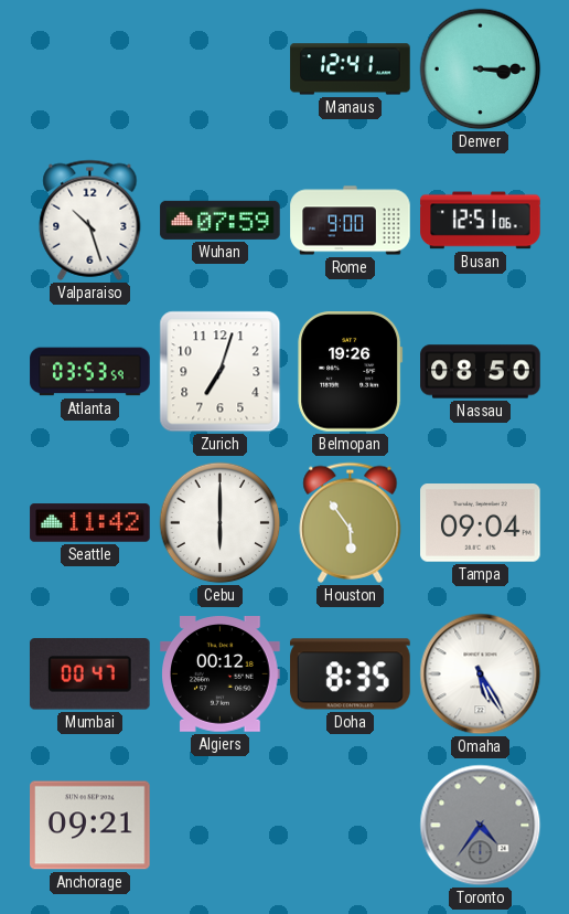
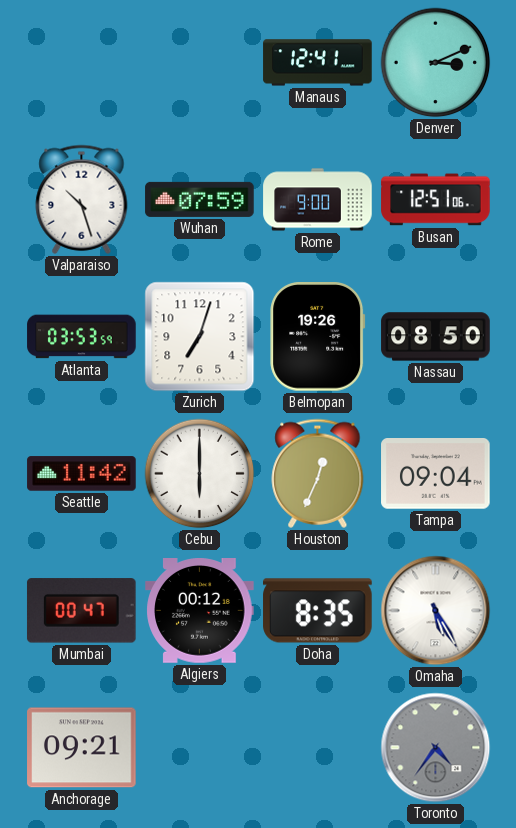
Denver: 3:15 -> 3:11
Houston: 5:54 -> 12:34
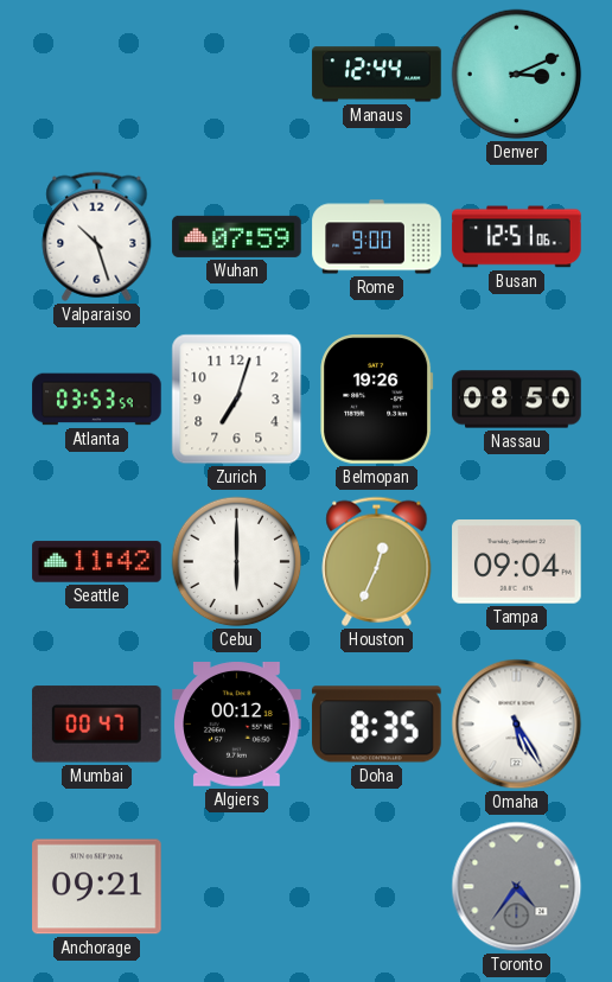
Manaus: 12:41 -> 12:44
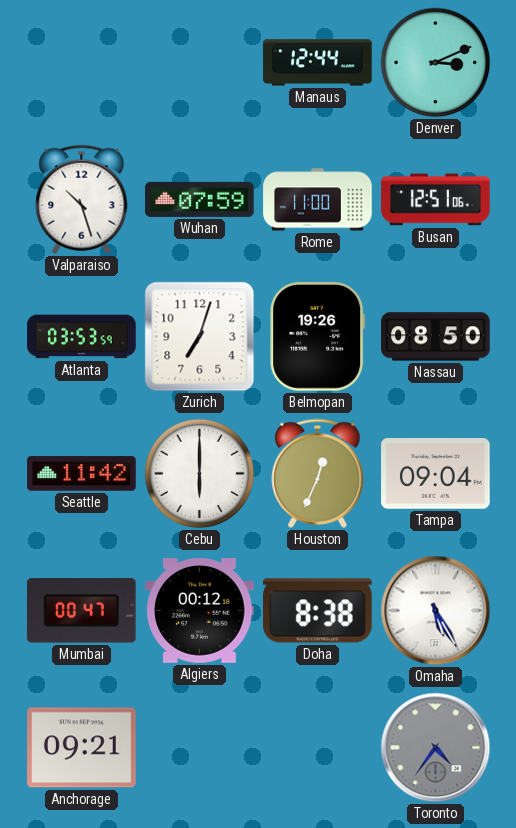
Rome: 9:00 -> 11:00
Doha: 8:35 -> 8:38
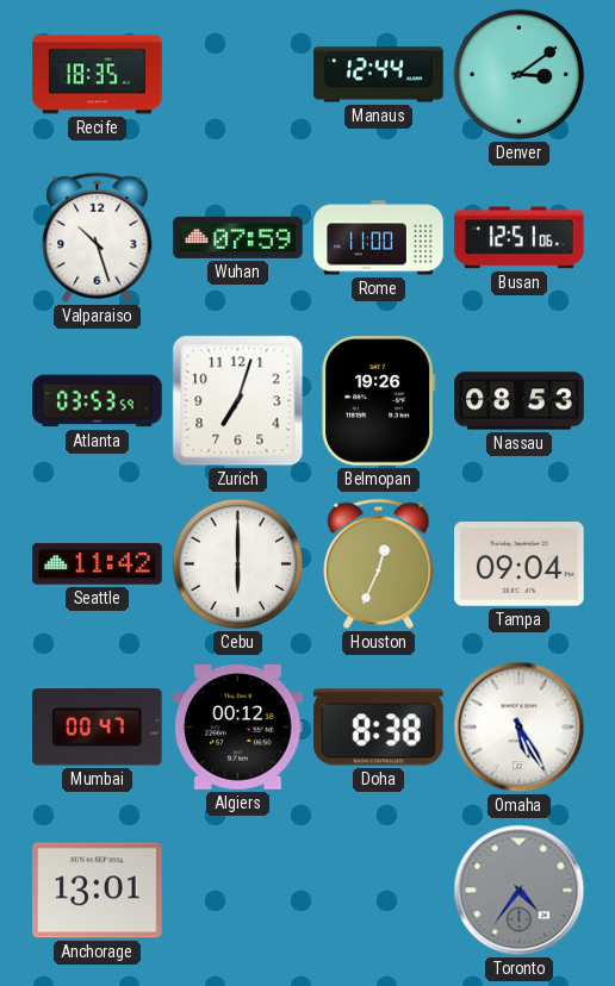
Recife: none -> 18:35
Denver: 3:11 -> 3:09
Nassau: 08:50 -> 08:53
Anchorage: 09:21 -> 13:01
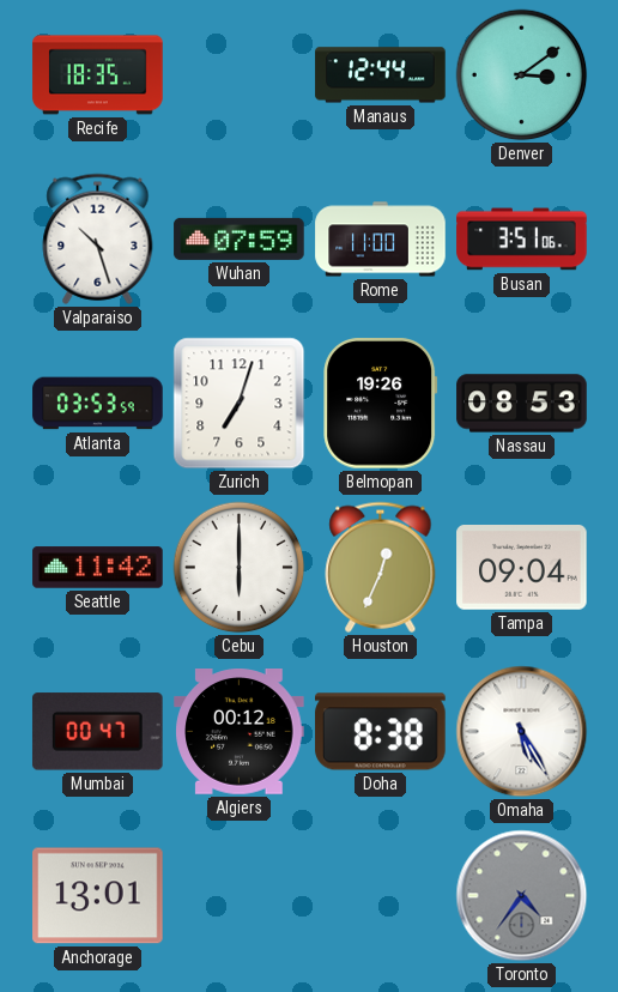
Busan: 12:51 -> 3:51
